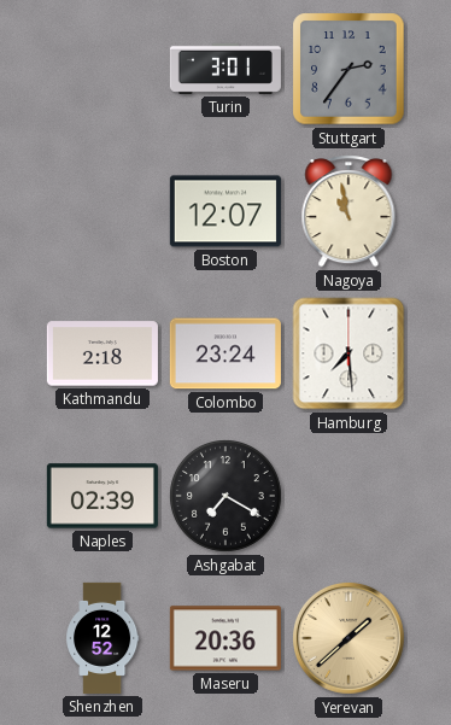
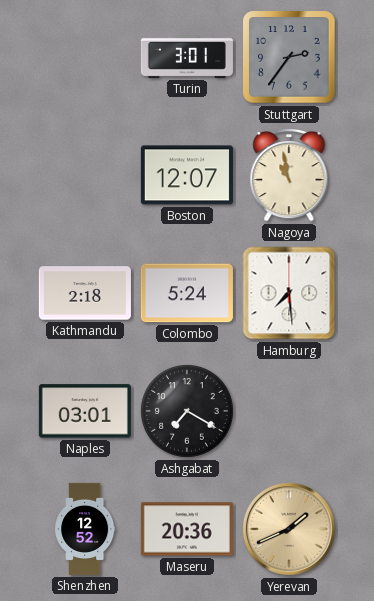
Colombo: 23:24 -> 5:24
Naples: 02:39 -> 03:01
Yerevan: 1:38 -> 1:41
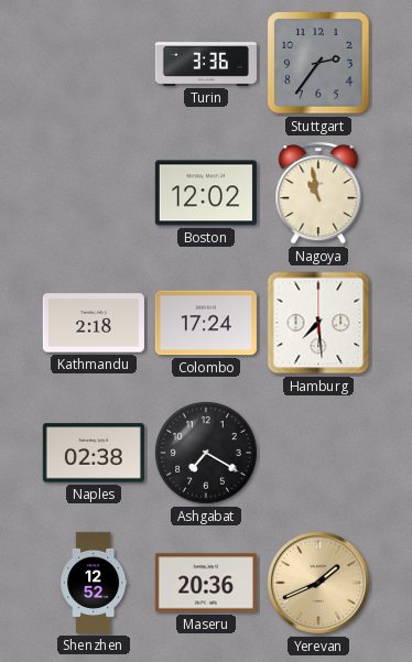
Turin: 3:01 -> 3:36
Boston: 12:07 -> 12:02
Colombo: 5:24 -> 17:24
Naples: 03:01 -> 02:38
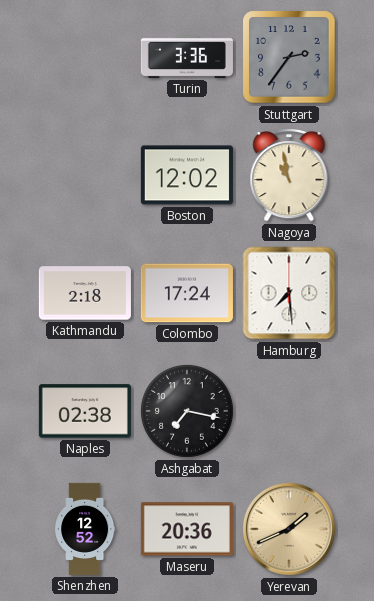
Ashgabat: 7:20 -> 7:17
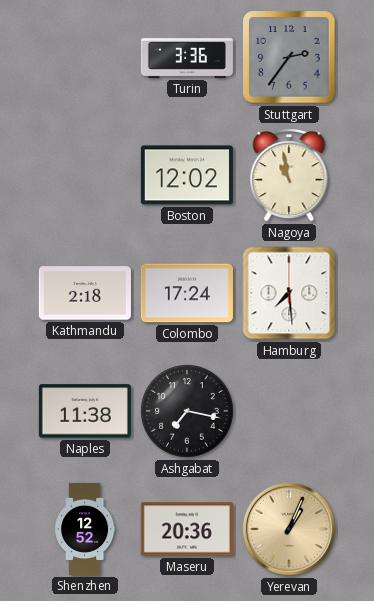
Naples: 02:38 -> 11:38
Yerevan: 1:41 -> 1:04
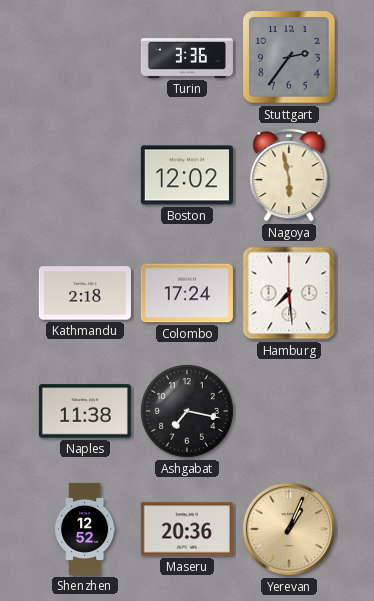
Nagoya: 10:58 -> 5:58
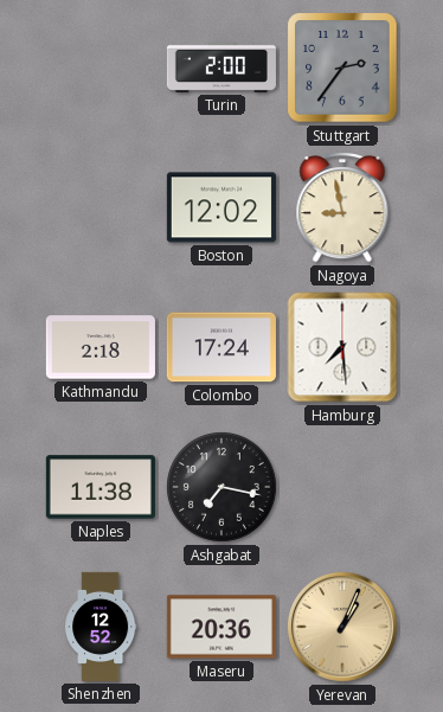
Turin: 3:36 -> 2:00
Nagoya: 5:58 -> 8:58
